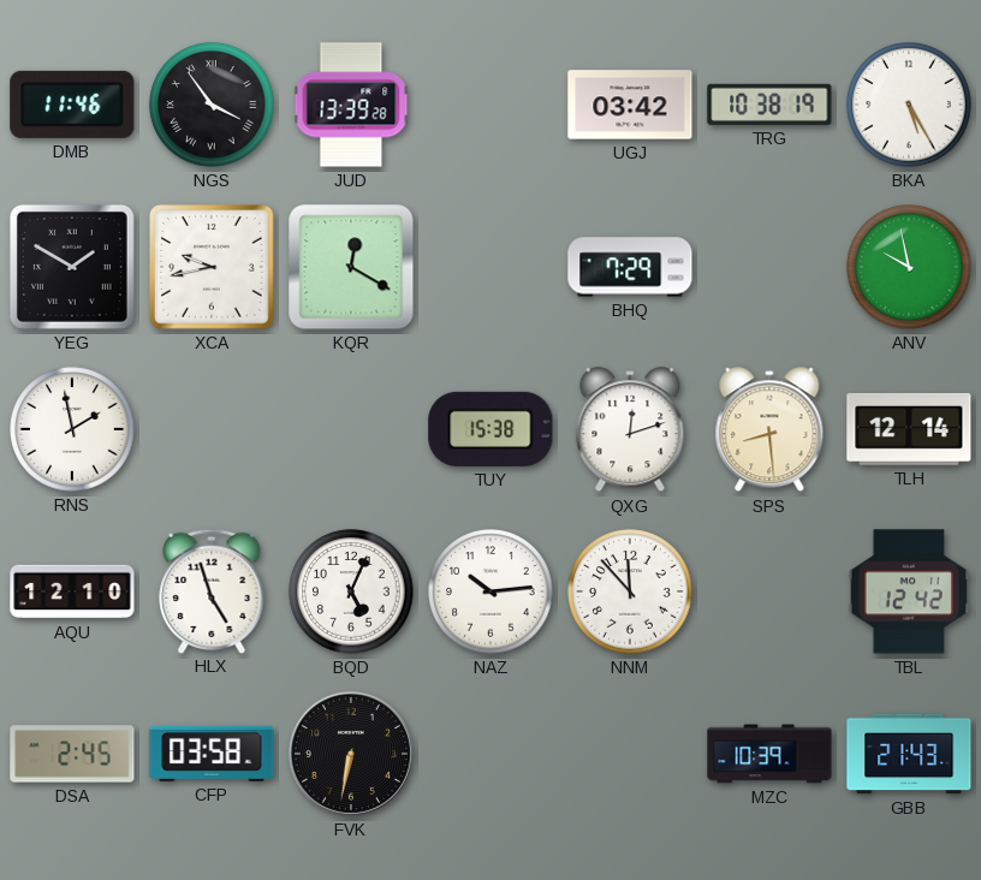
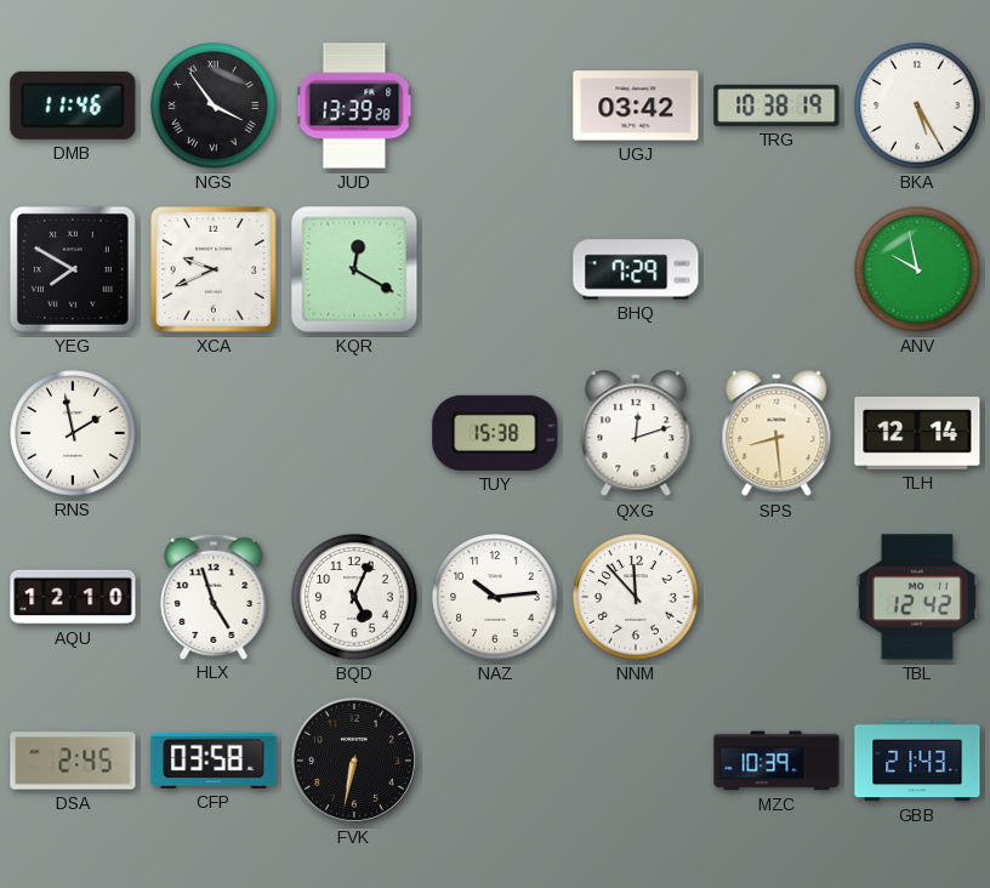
YEG: 1:50 -> 7:50
XCA: 9:43 -> 9:41
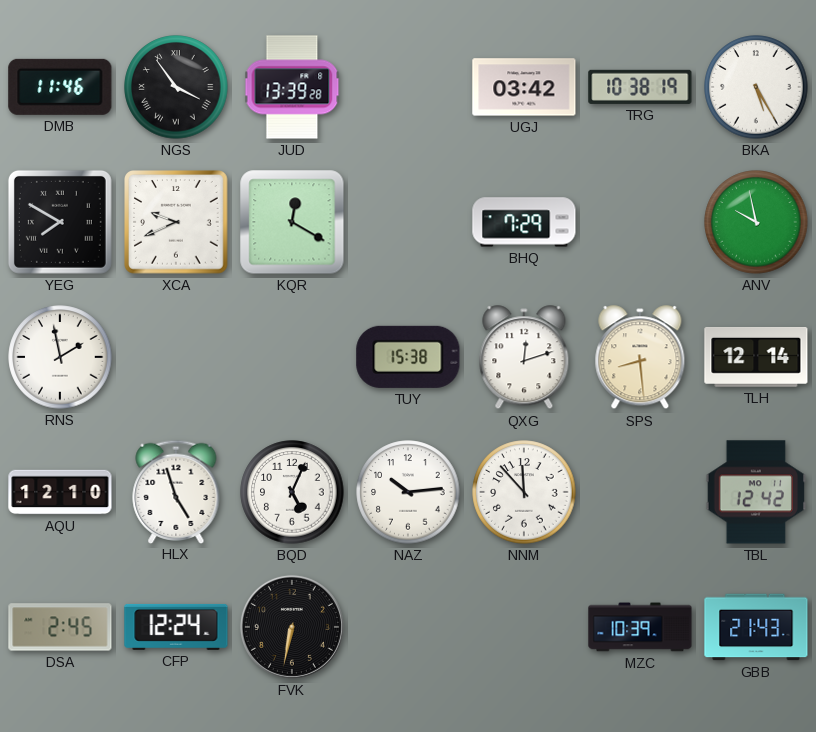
CFP: 03:58 -> 12:24
